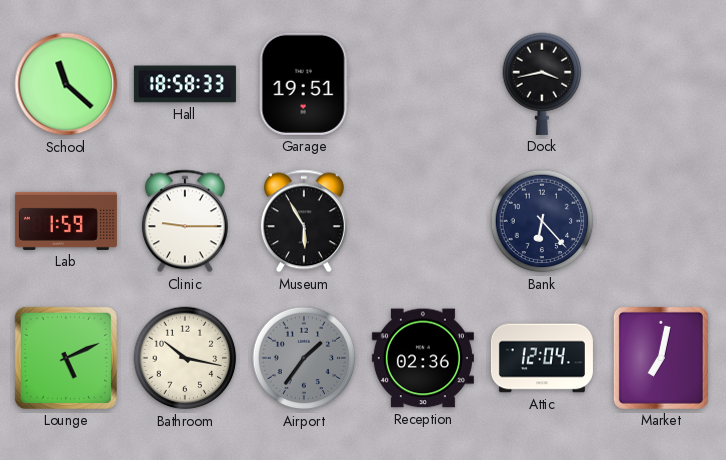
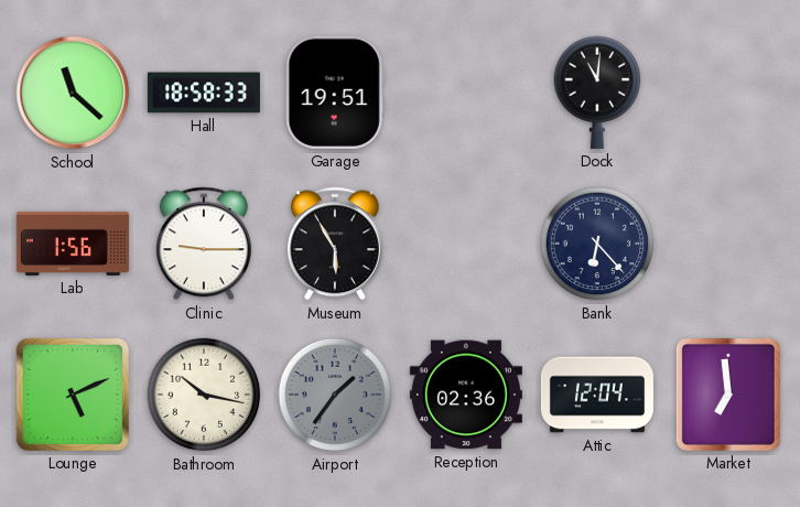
Dock: 3:43 -> 11:01
Lab: 1:59 -> 1:56
Market: 7:02 -> 6:59
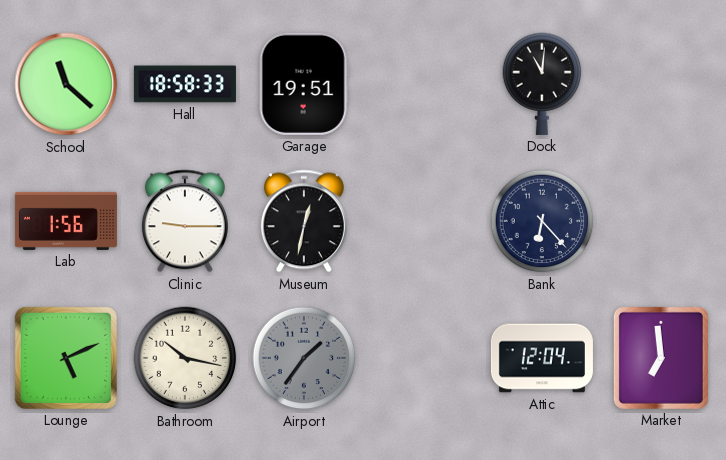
Museum: 5:55 -> 12:32
Reception: 02:36 -> none
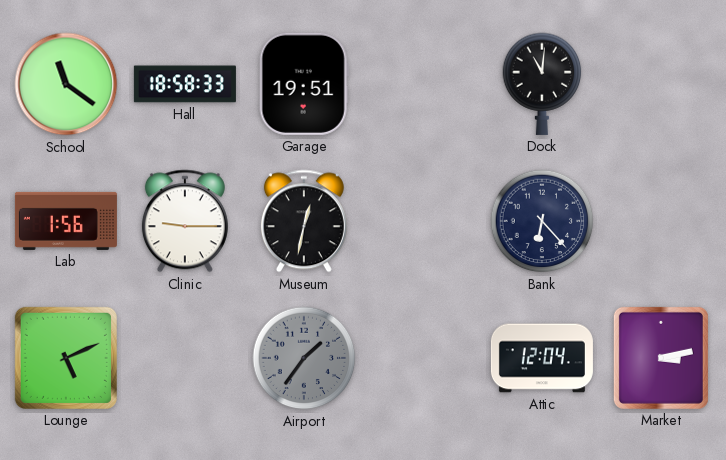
School: 11:22 -> 11:21
Bathroom: 10:17 -> none
Market: 6:59 -> 3:13
